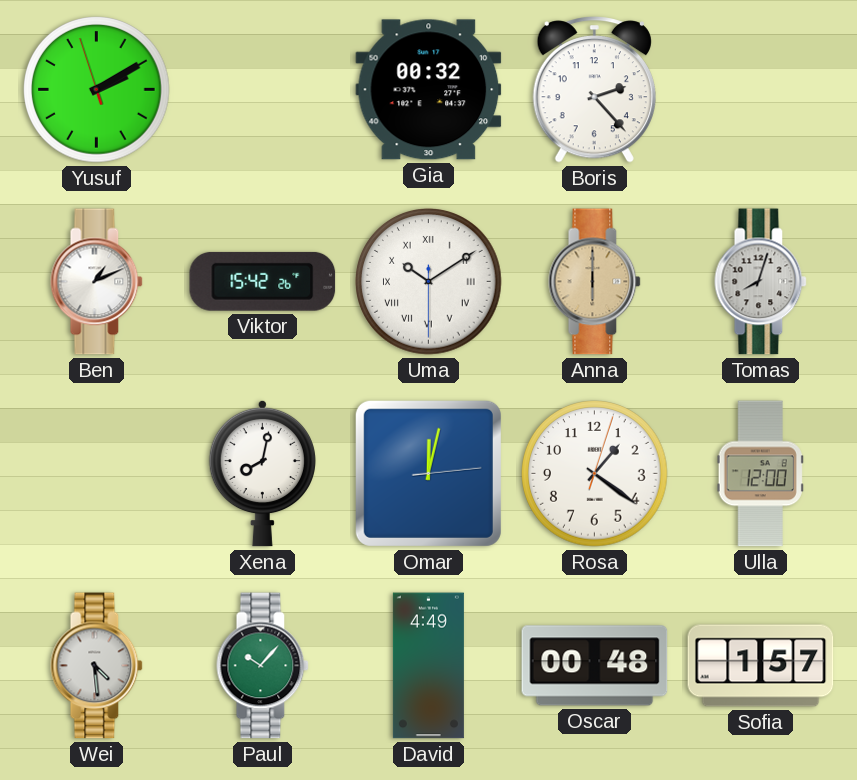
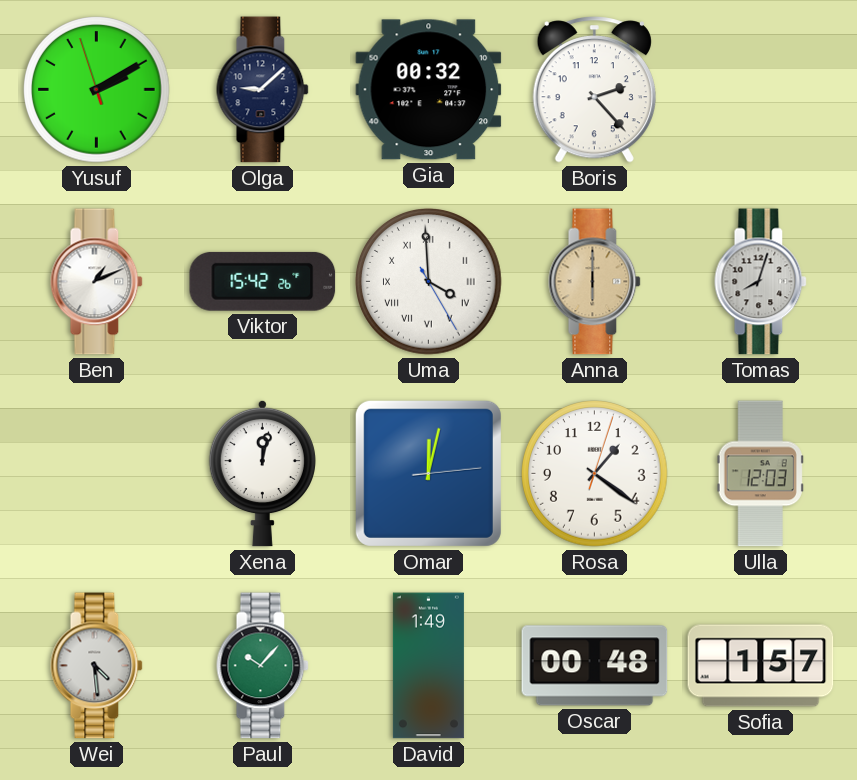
Olga: none -> 9:08
Uma: 10:09 -> 3:59
Xena: 8:02 -> 12:02
Ulla: 12:00 -> 12:03
David: 4:49 -> 1:49
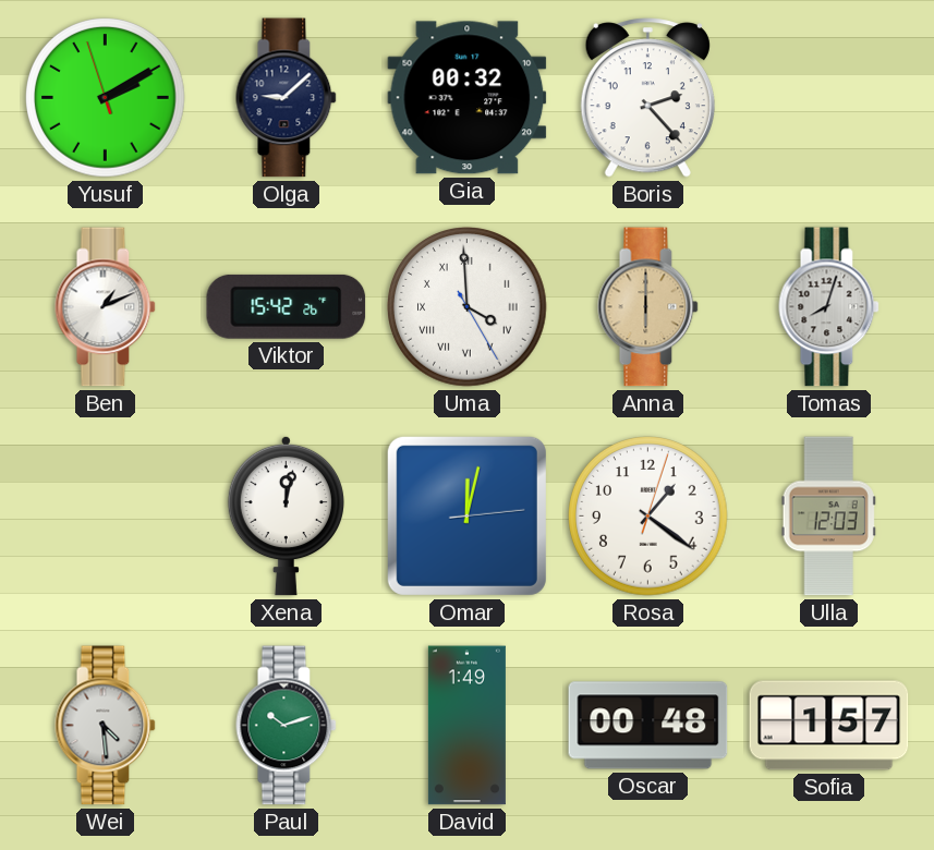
Paul: 10:07 -> 10:12
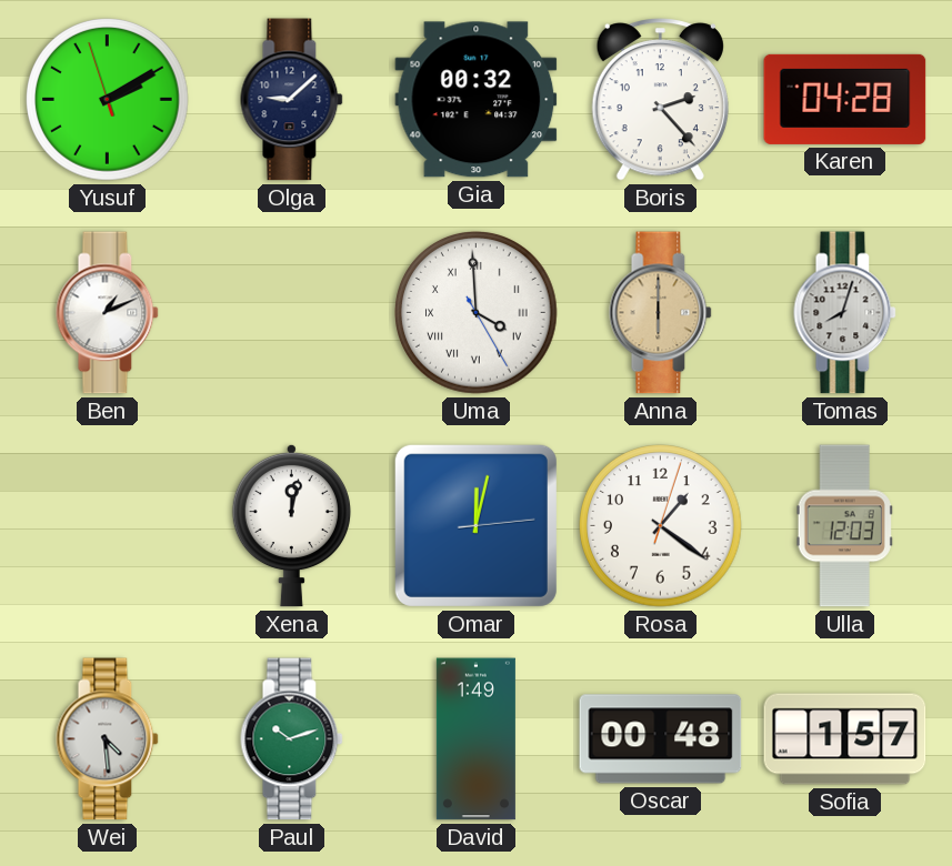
Karen: none -> 04:28
Viktor: 15:42 -> none
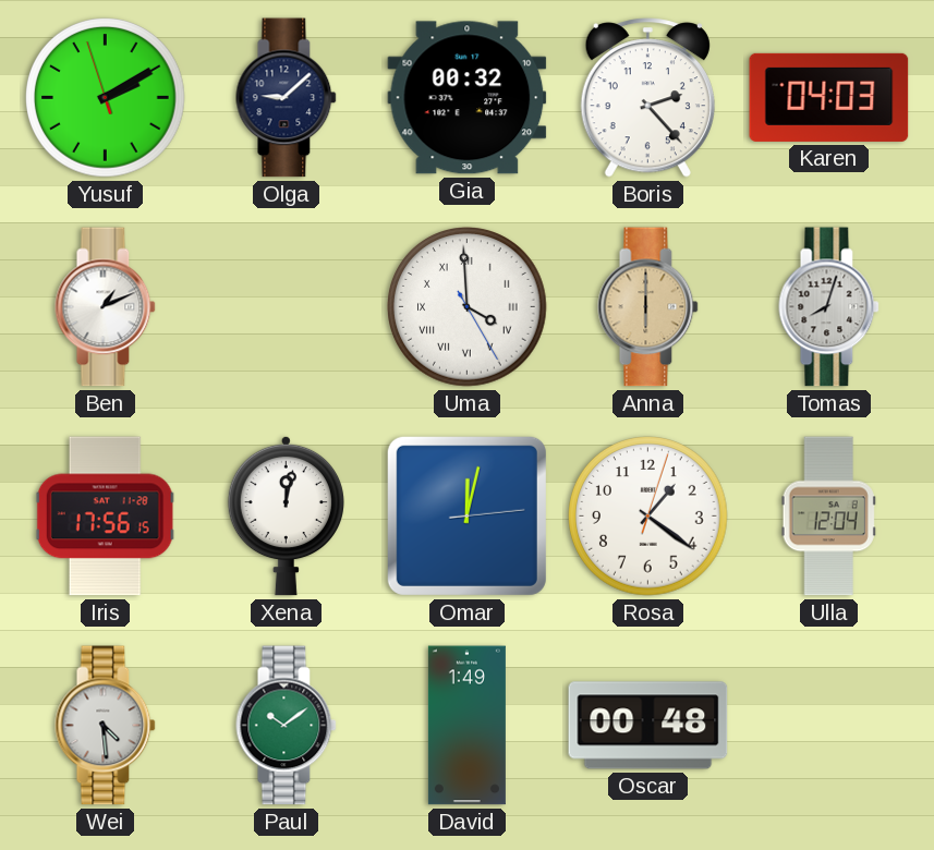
Karen: 04:28 -> 04:03
Iris: none -> 17:56
Ulla: 12:03 -> 12:04
Paul: 10:12 -> 10:09
Sofia: 1:57 -> none
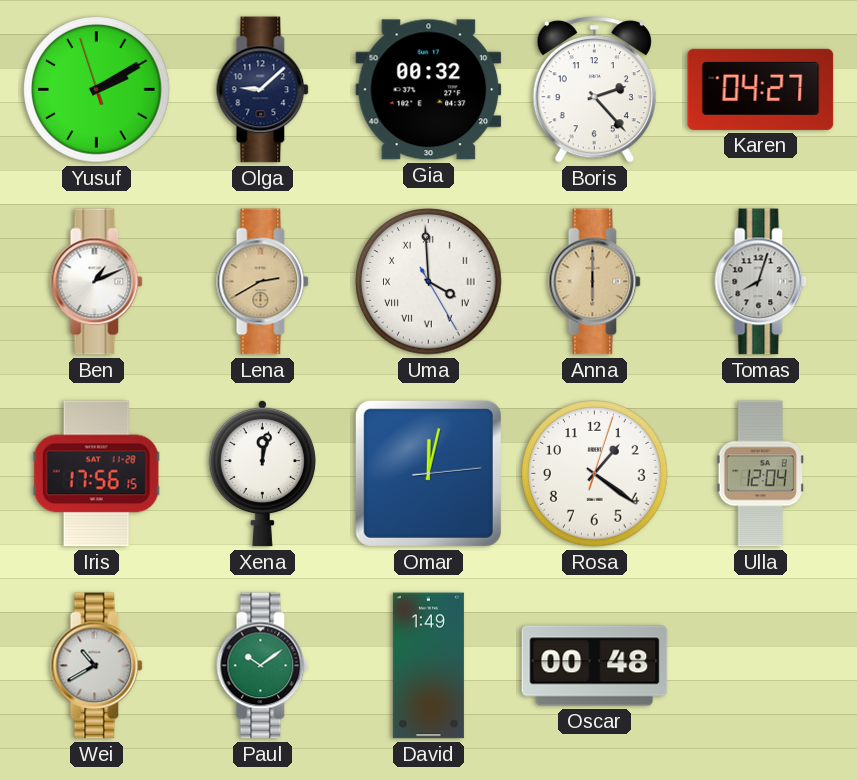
Karen: 04:03 -> 04:27
Lena: none -> 2:40
Wei: 4:29 -> 10:40
